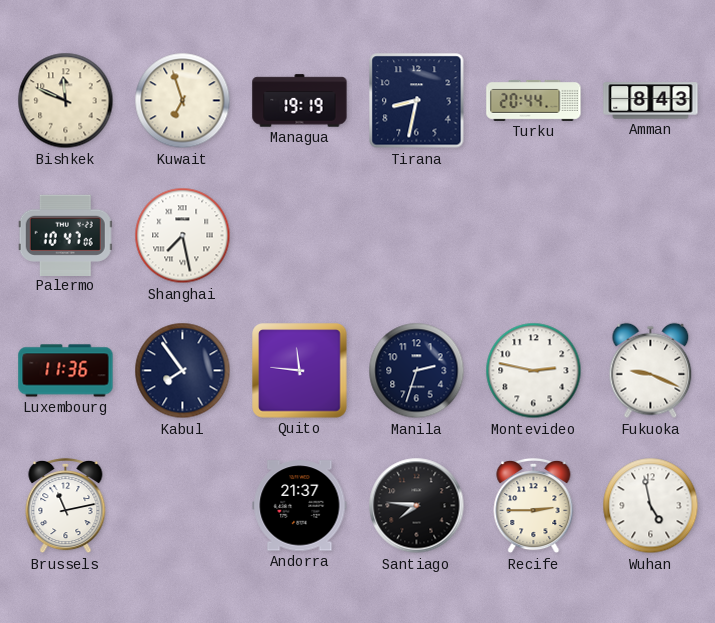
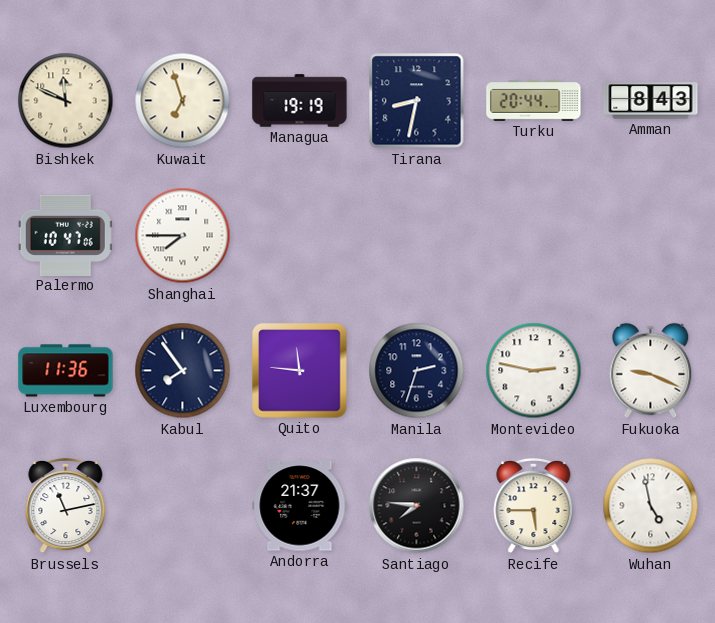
Shanghai: 7:28 -> 7:45
Recife: 2:45 -> 5:45
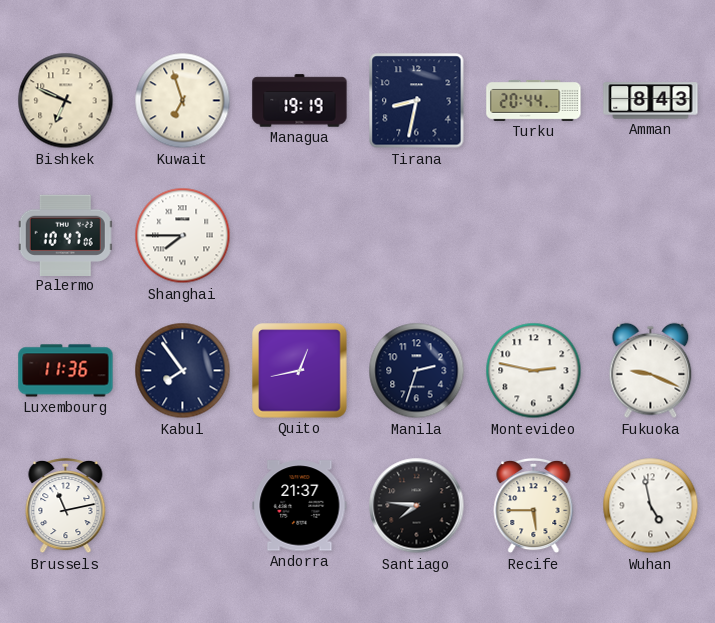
Bishkek: 11:49 -> 6:49
Quito: 11:46 -> 12:43
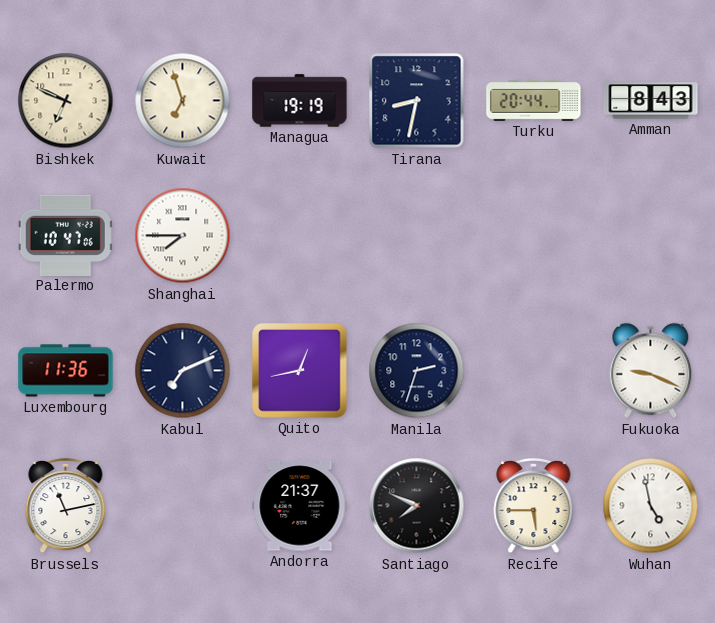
Kabul: 7:54 -> 7:11
Montevideo: 2:47 -> none
Santiago: 7:46 -> 7:49
